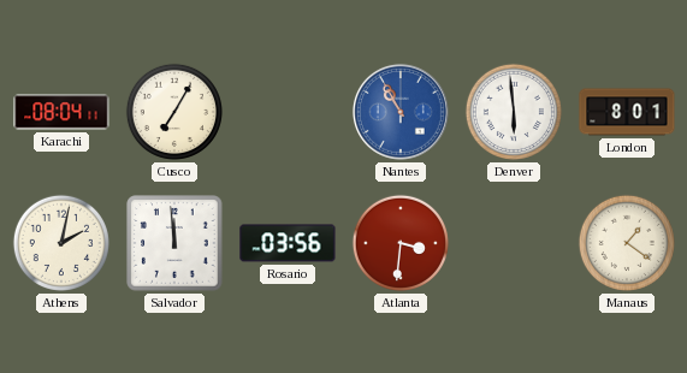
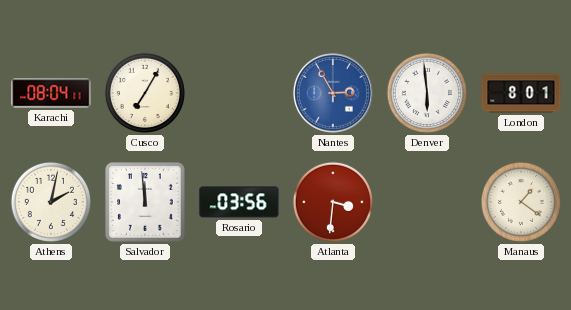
Nantes: 10:55 -> 2:55
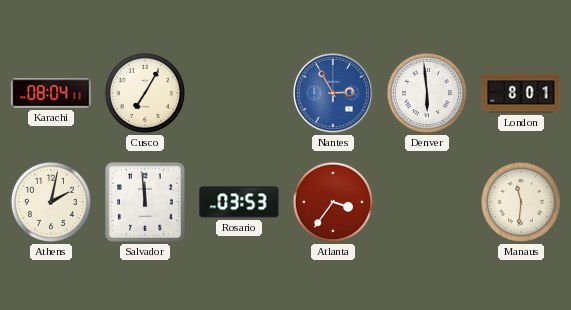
Rosario: 03:56 -> 03:53
Atlanta: 3:31 -> 3:36
Manaus: 1:21 -> 11:31
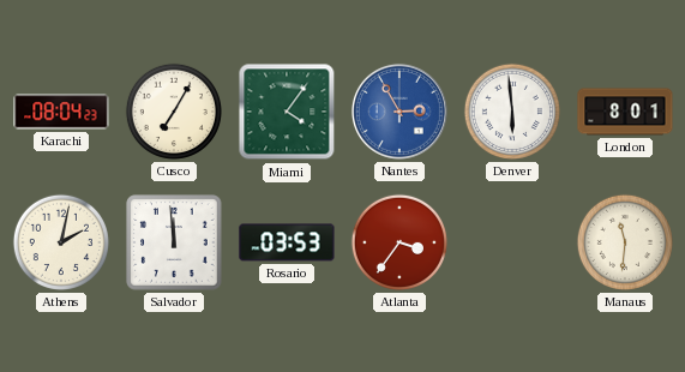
Karachi: 08:04:11 -> 08:04:23
Miami: none -> 4:06
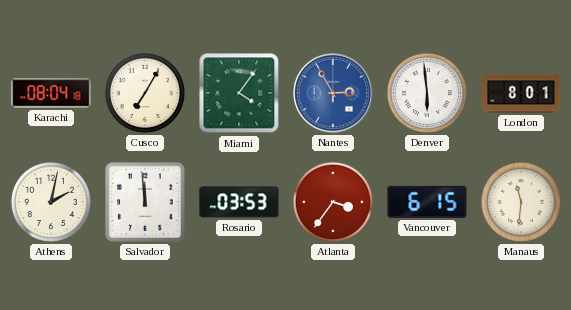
Karachi: 08:04:23 -> 08:04:18
Vancouver: none -> 6:15
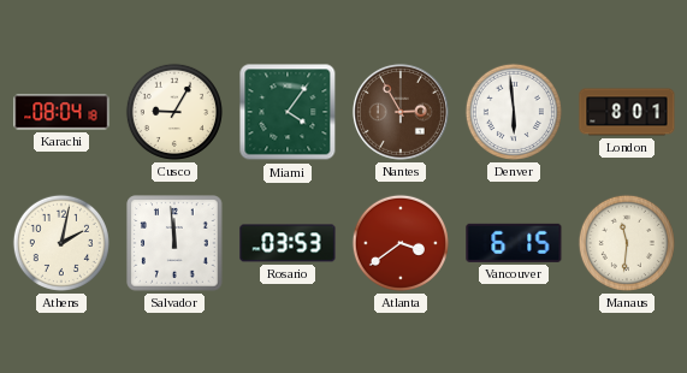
Cusco: 7:05 -> 9:05
Nantes dial: blue -> brown
Atlanta: 3:36 -> 3:39
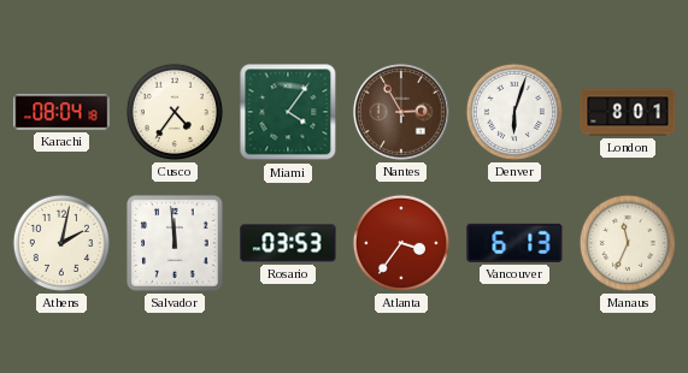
Cusco: 9:05 -> 4:36
Denver: 5:59 -> 6:03
Atlanta: 3:39 -> 3:36
Vancouver: 6:15 -> 6:13
Manaus: 11:31 -> 11:34
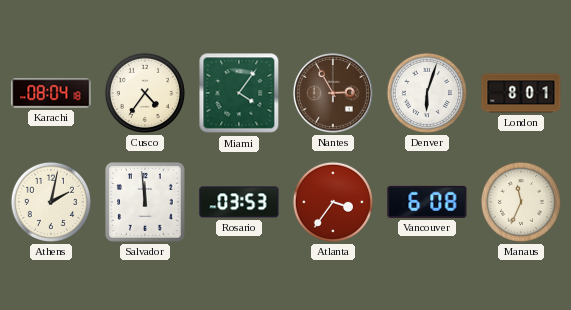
Vancouver: 6:13 -> 6:08
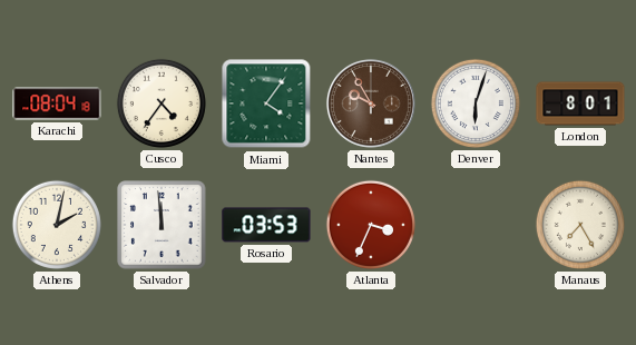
Nantes: 2:55 -> 9:55
Atlanta: 3:36 -> 3:34
Vancouver: 6:08 -> none
Manaus: 11:34 -> 7:25
